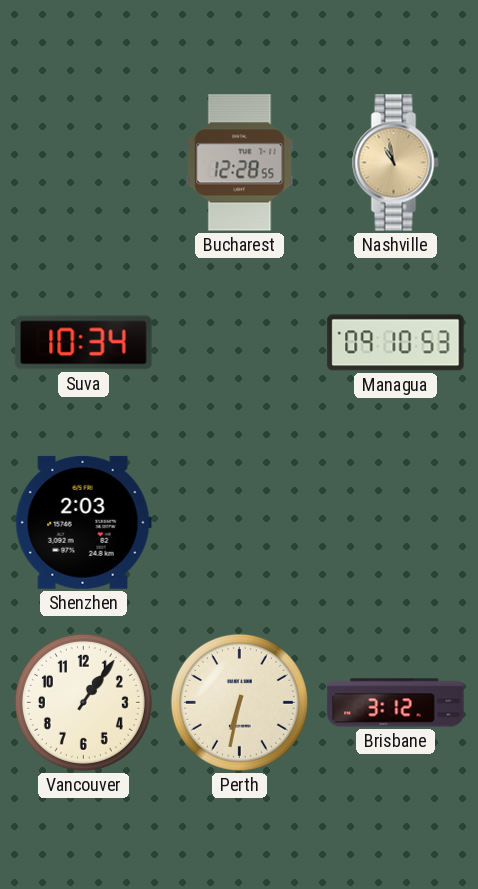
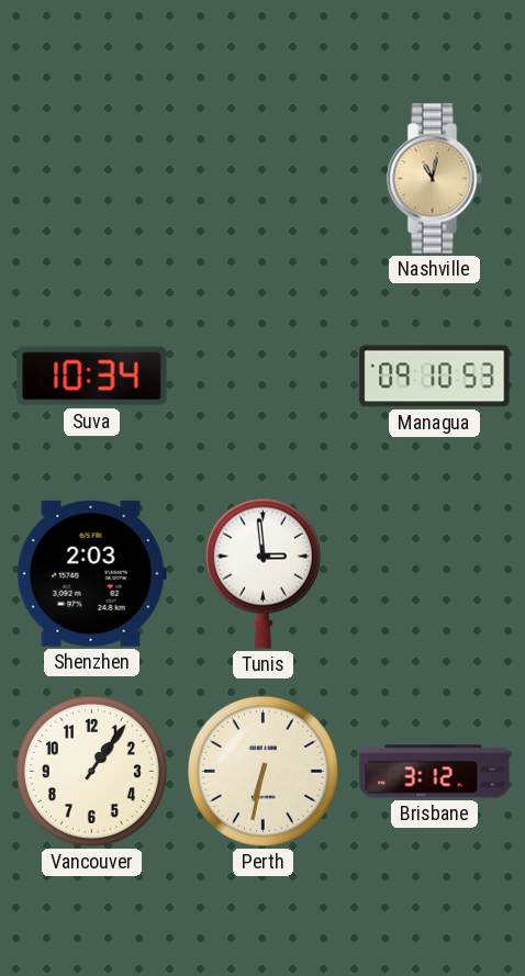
Bucharest: 12:28 -> none
Nashville: 10:58 -> 11:02
Tunis: none -> 2:59
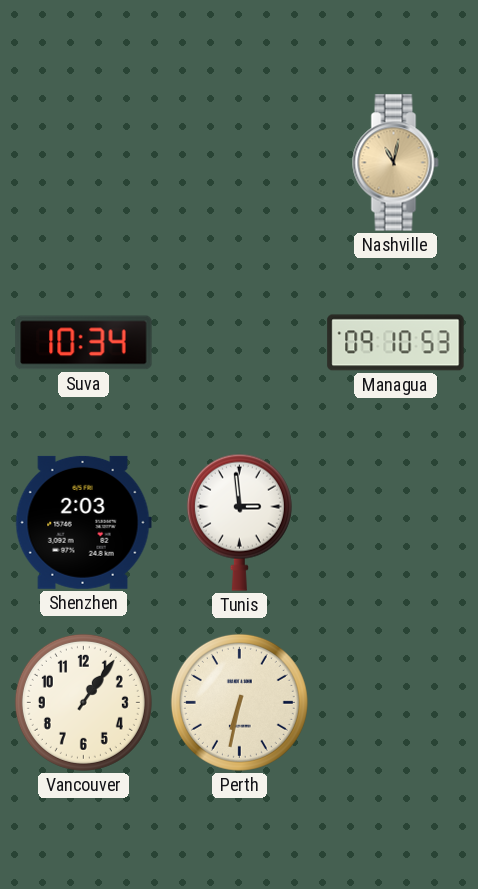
Brisbane: 3:12 -> none
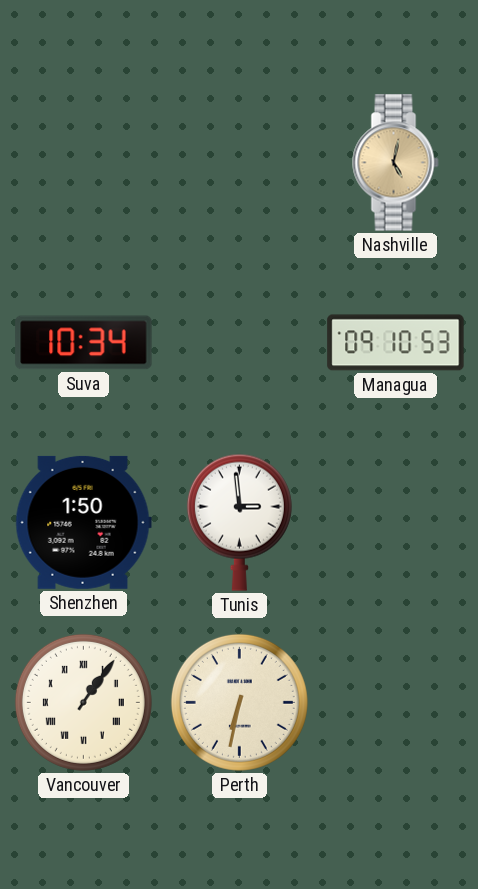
Nashville: 11:02 -> 5:02
Shenzhen: 2:03 -> 1:50
Vancouver numerals: Arabic -> Roman
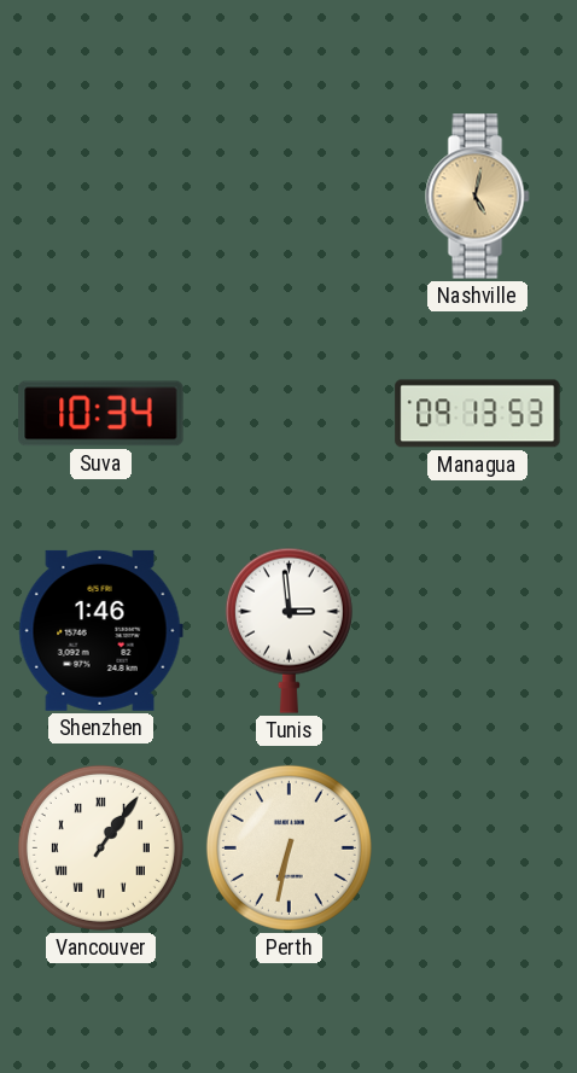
Managua: 09:10 -> 09:13
Shenzhen: 1:50 -> 1:46
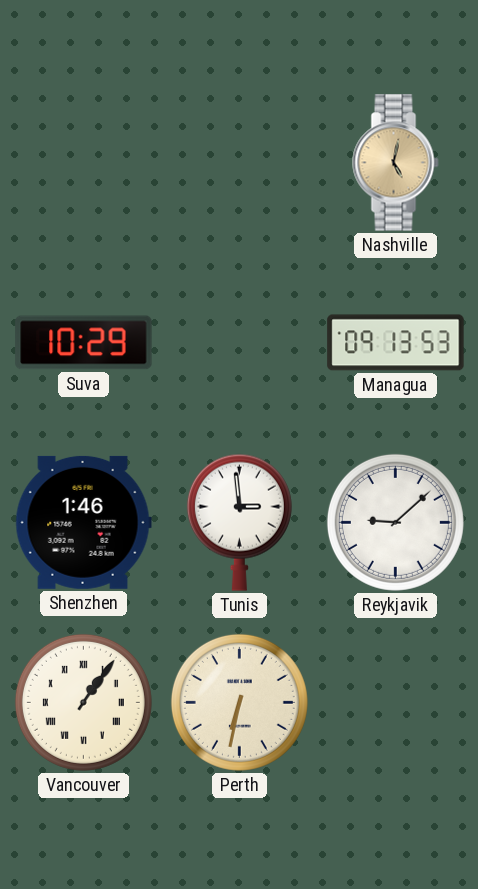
Suva: 10:34 -> 10:29
Reykjavik: none -> 9:08
